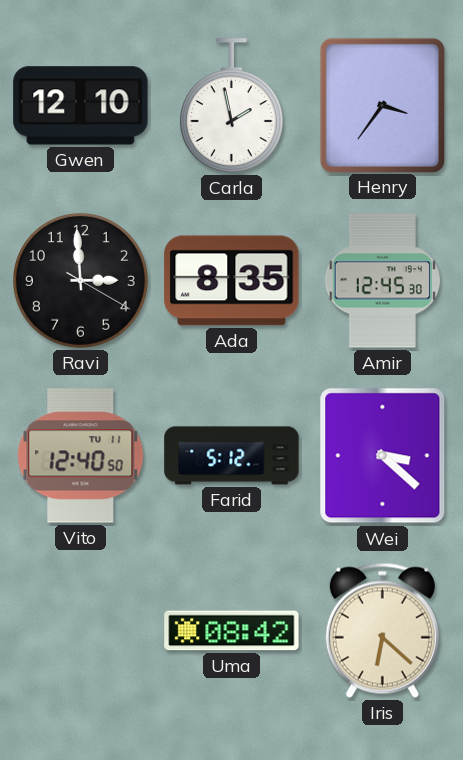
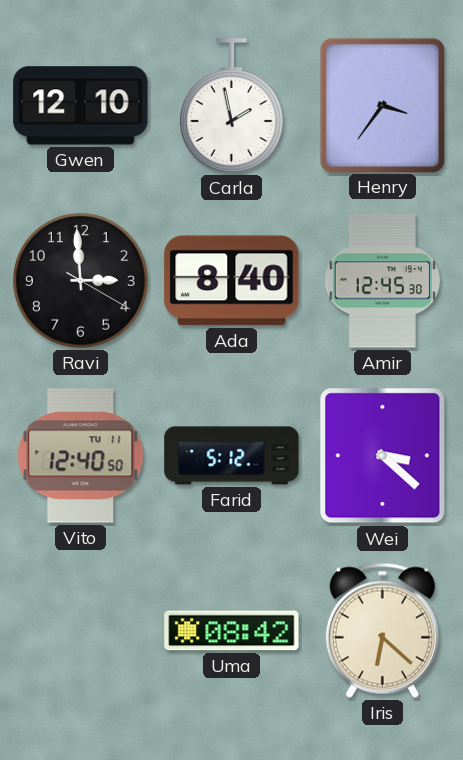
Ada: 8:35 -> 8:40
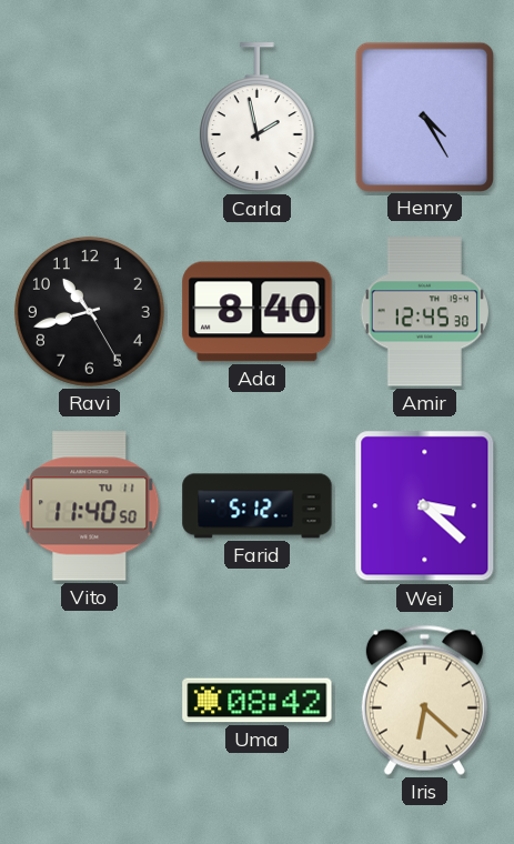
Gwen: 12:10 -> none
Henry: 3:36 -> 4:25
Ravi: 2:59 -> 10:42
Vito: 12:40 -> 11:40
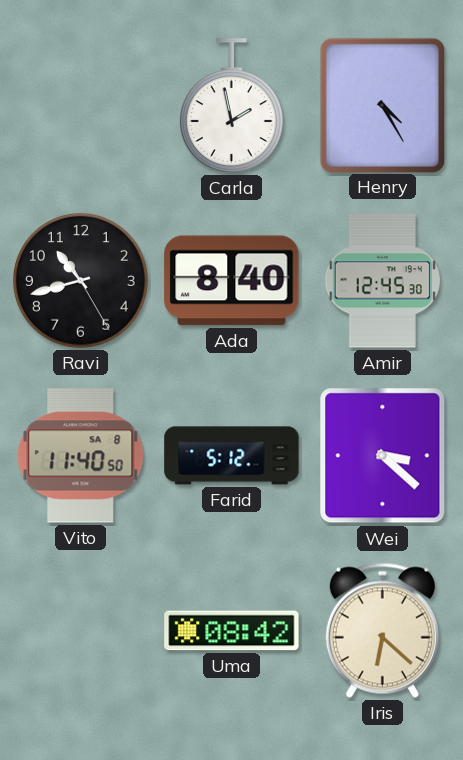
Vito date: TU 11 -> SA 8
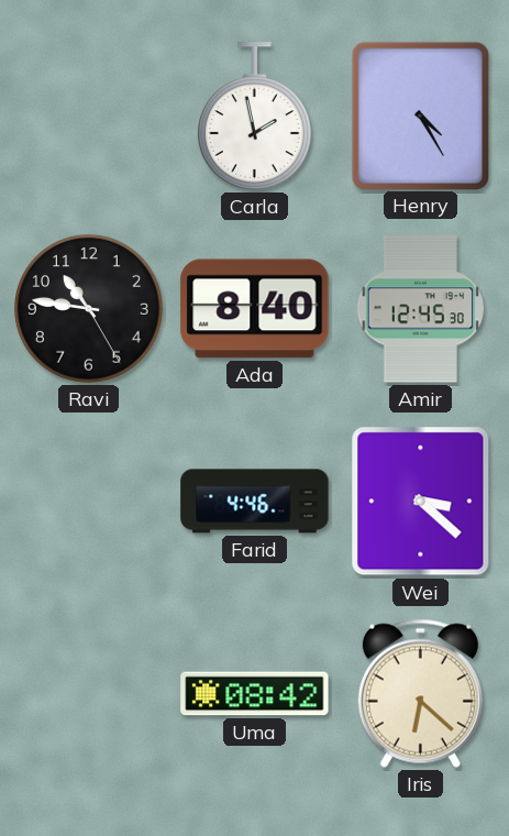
Ravi: 10:42 -> 10:46
Vito: 11:40 -> none
Farid: 5:12 -> 4:46
